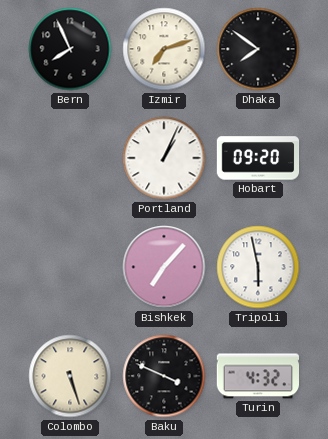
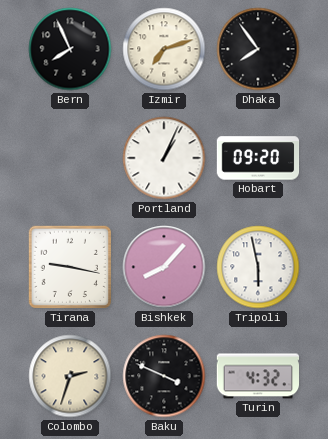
Dhaka: 7:51 -> 7:54
Tirana: none -> 9:17
Bishkek: 7:07 -> 8:07
Colombo: 5:27 -> 2:33
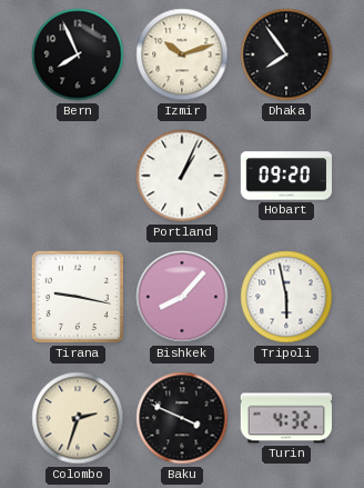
Izmir: 7:12 -> 10:12
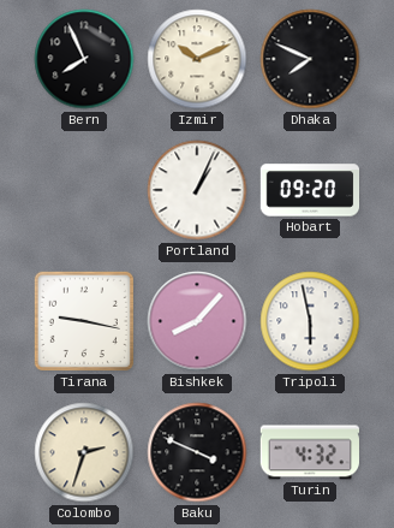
Izmir: 10:12 -> 10:11
Dhaka: 7:54 -> 7:49
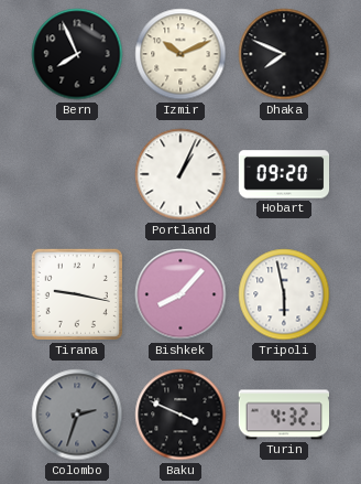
Colombo dial: cream -> grey
